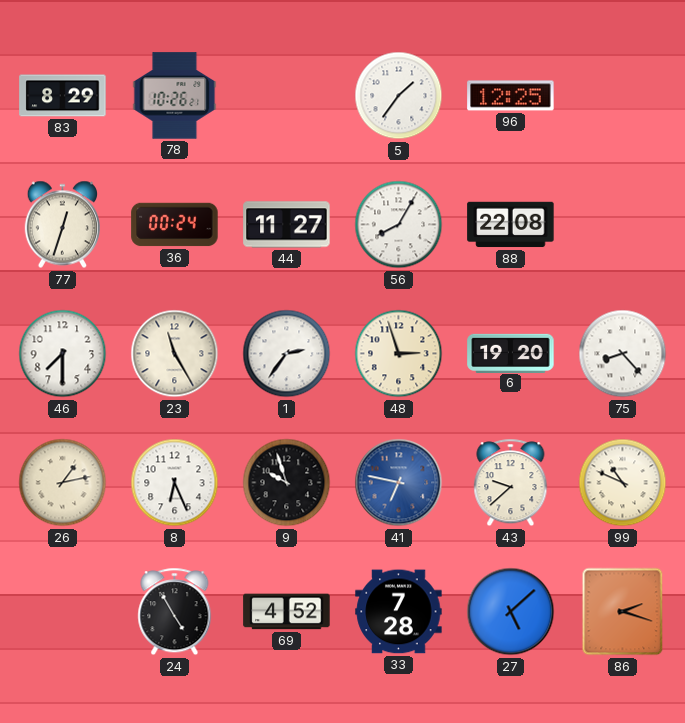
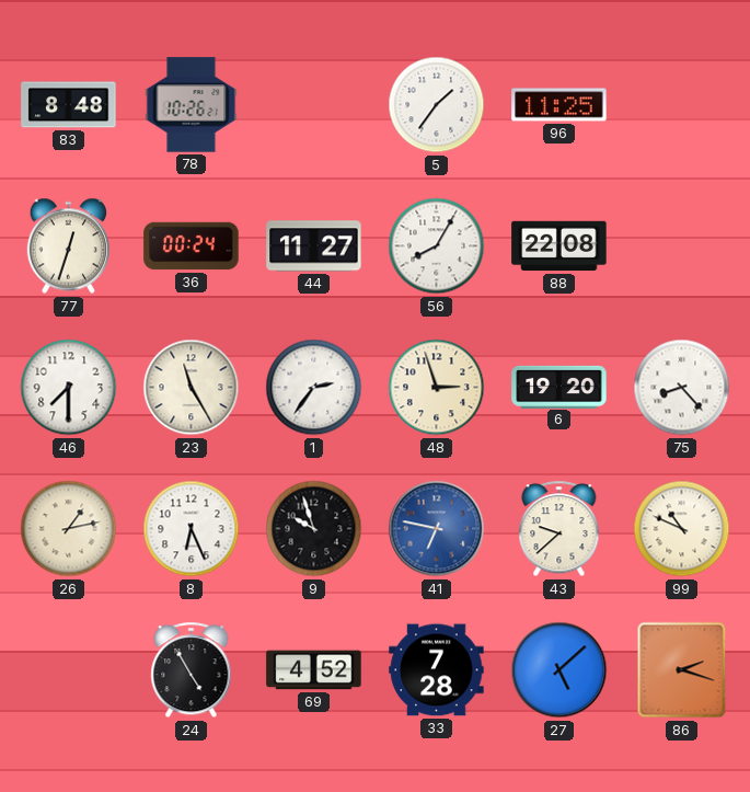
83: 8:29 -> 8:48
96: 12:25 -> 11:25
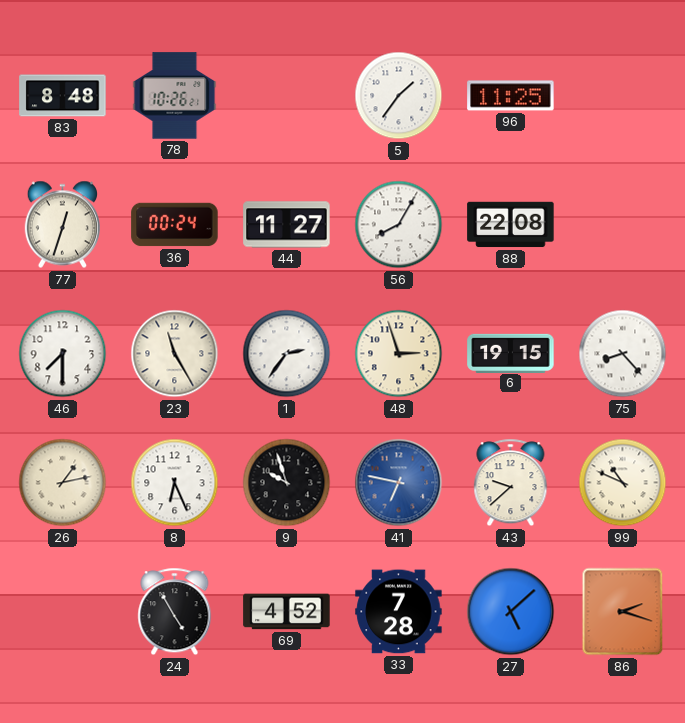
6: 19:20 -> 19:15
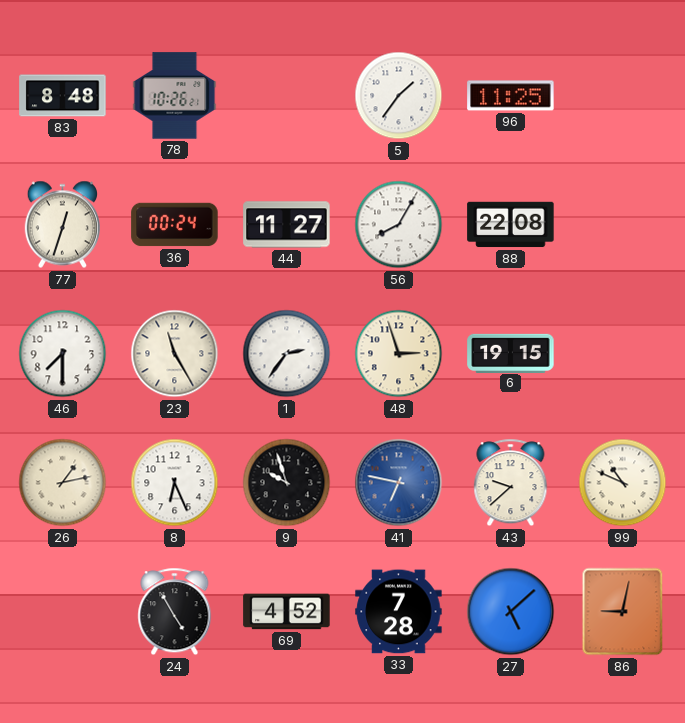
75: 8:23 -> none
86: 2:18 -> 9:02
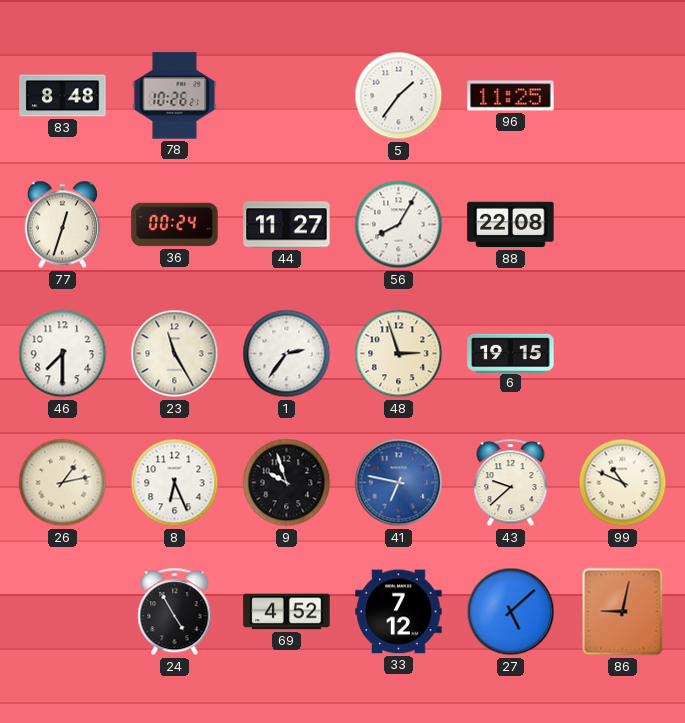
33: 7:28 -> 7:12
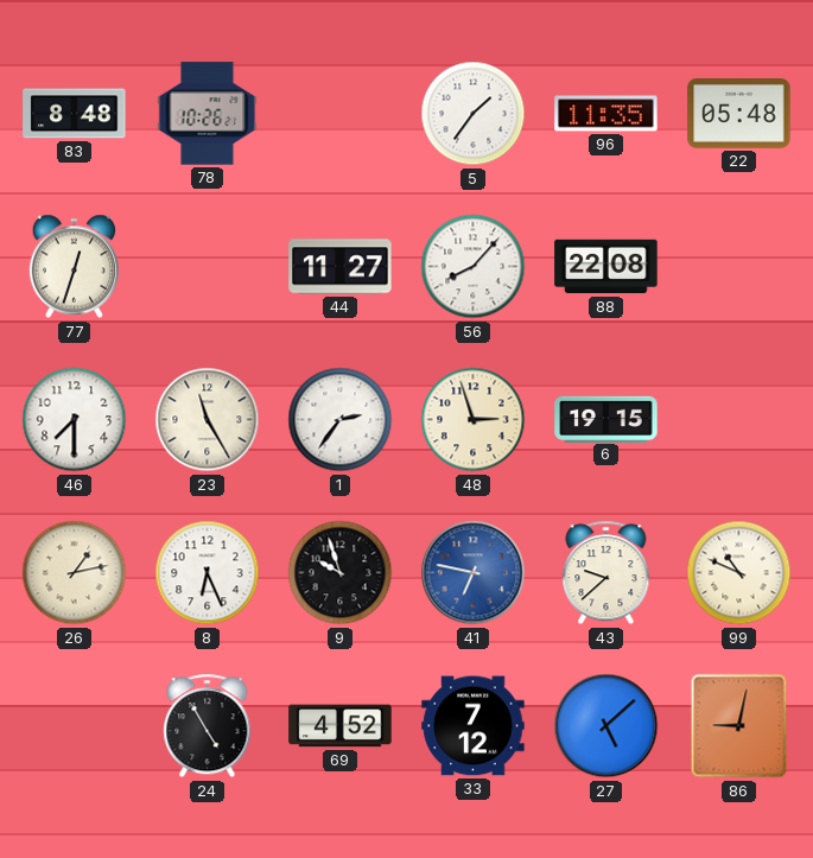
96: 11:25 -> 11:35
22: none -> 05:48
36: 00:24 -> none
56: 8:05 -> 8:07
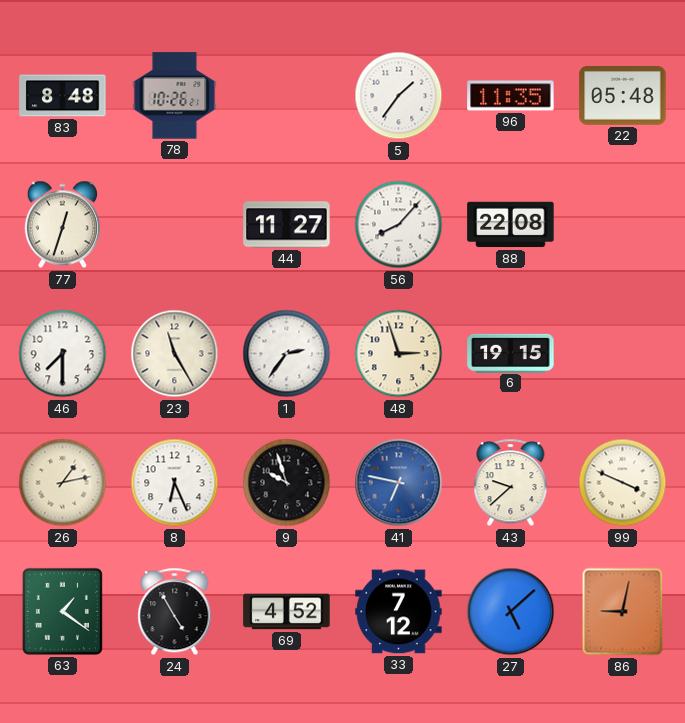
99: 10:49 -> 3:49
63: none -> 1:21
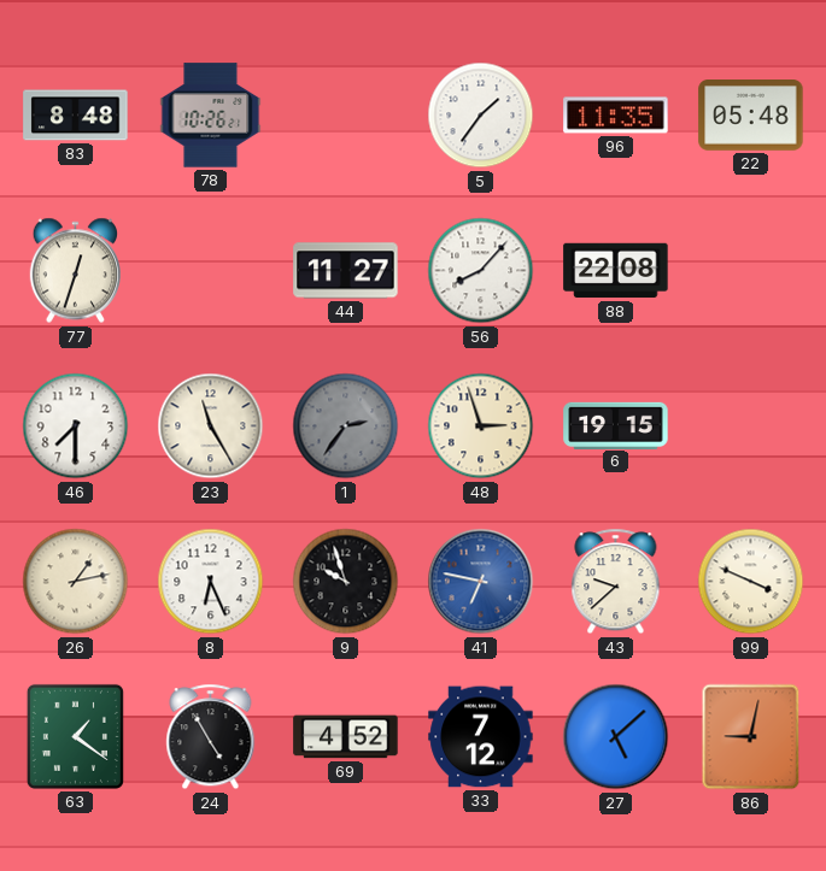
1 dial: white -> grey
